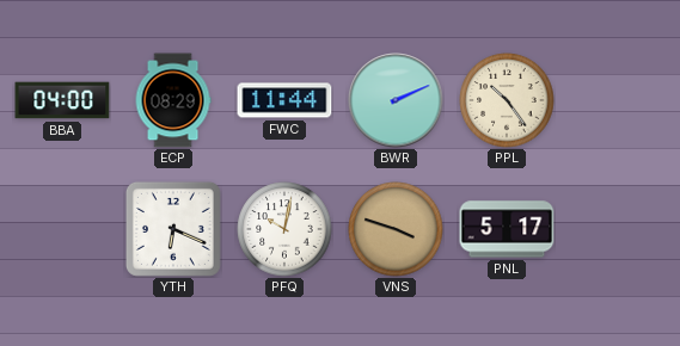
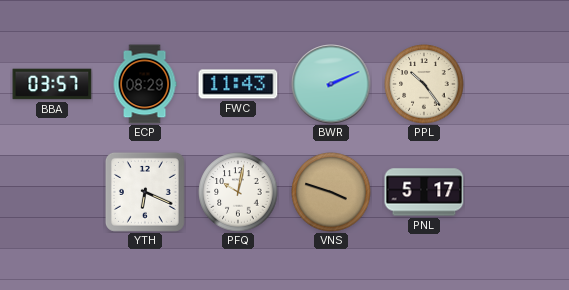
BBA: 04:00 -> 03:57
FWC: 11:44 -> 11:43
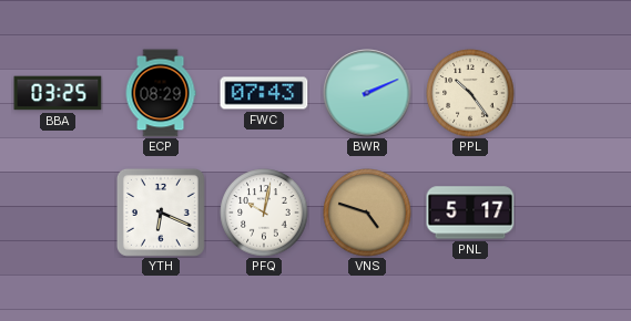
BBA: 03:57 -> 03:25
FWC: 11:43 -> 07:43
VNS: 3:48 -> 4:48
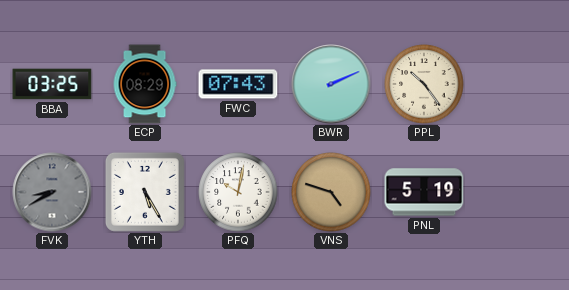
FVK: none -> 8:40
YTH: 6:19 -> 5:25
PNL: 5:17 -> 5:19
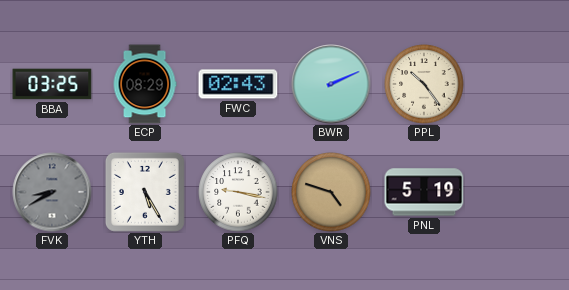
FWC: 07:43 -> 02:43
PFQ: 10:02 -> 9:17
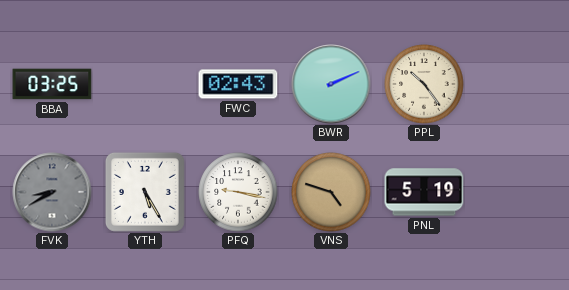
ECP: 08:29 -> none
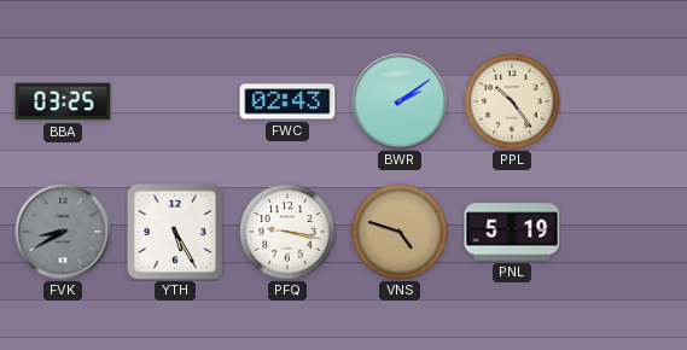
BWR: 2:11 -> 2:09
